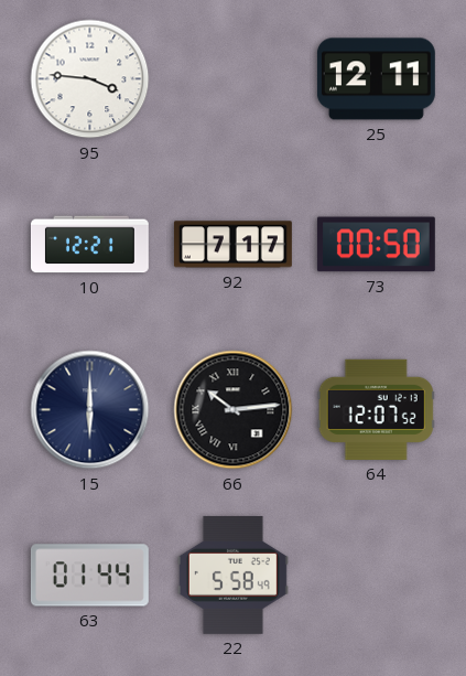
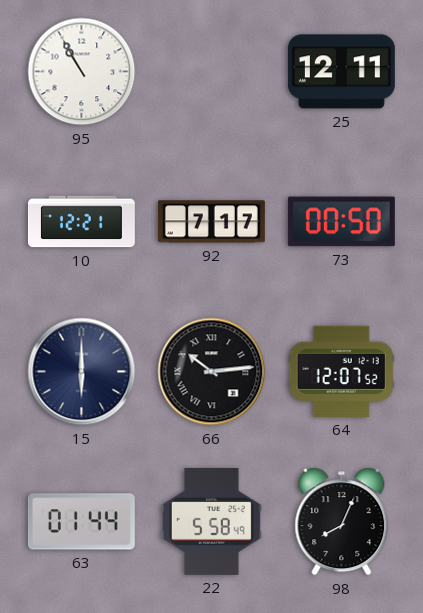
95: 3:46 -> 10:55
98: none -> 8:04
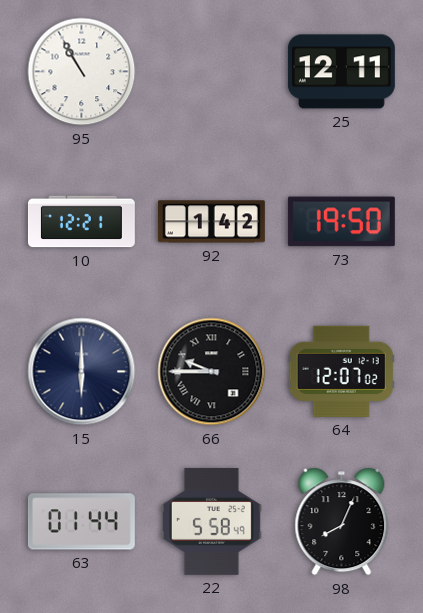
92: 7:17 -> 1:42
73: 00:50 -> 19:50
66: 10:14 -> 9:45
64: 12:07:52 -> 12:07:02
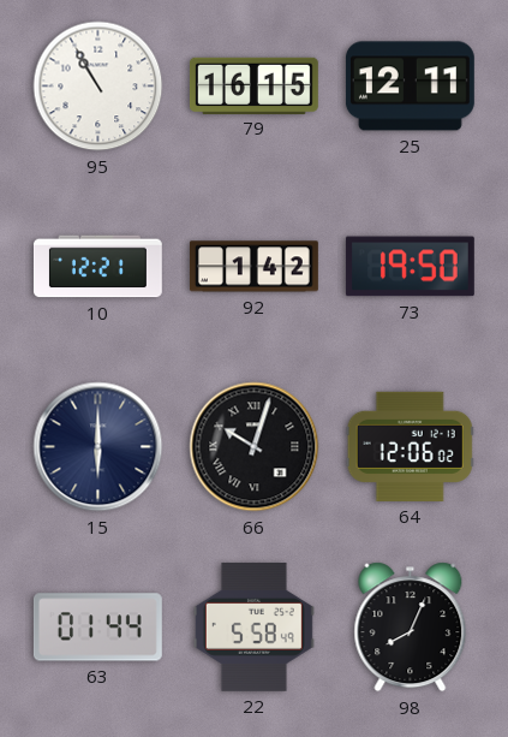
79: none -> 16:15
66: 9:45 -> 10:03
64: 12:07 -> 12:06
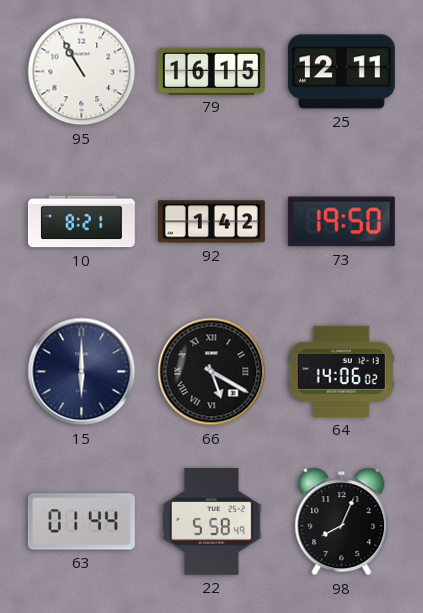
10: 12:21 -> 8:21
66: 10:03 -> 5:20
64: 12:06 -> 14:06
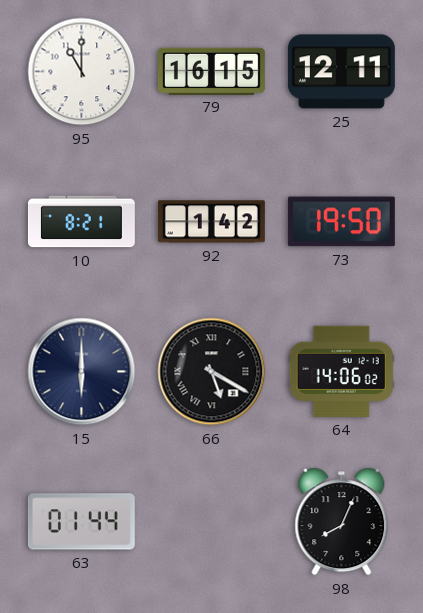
95: 10:55 -> 11:00
22: 5:58 -> none
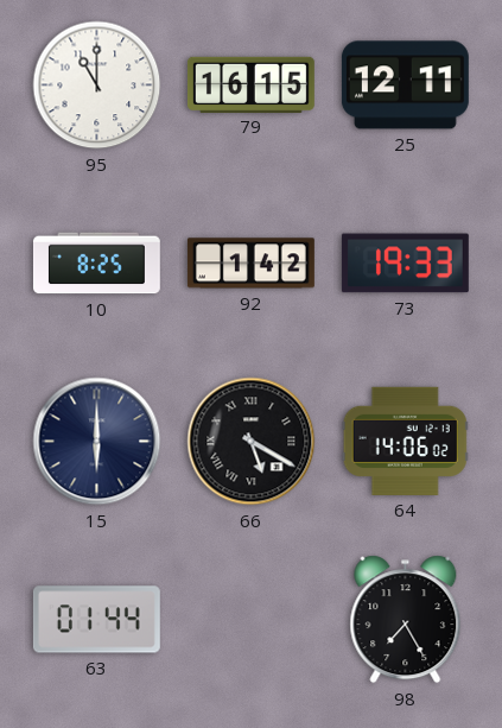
10: 8:21 -> 8:25
73: 19:50 -> 19:33
98: 8:04 -> 7:25
